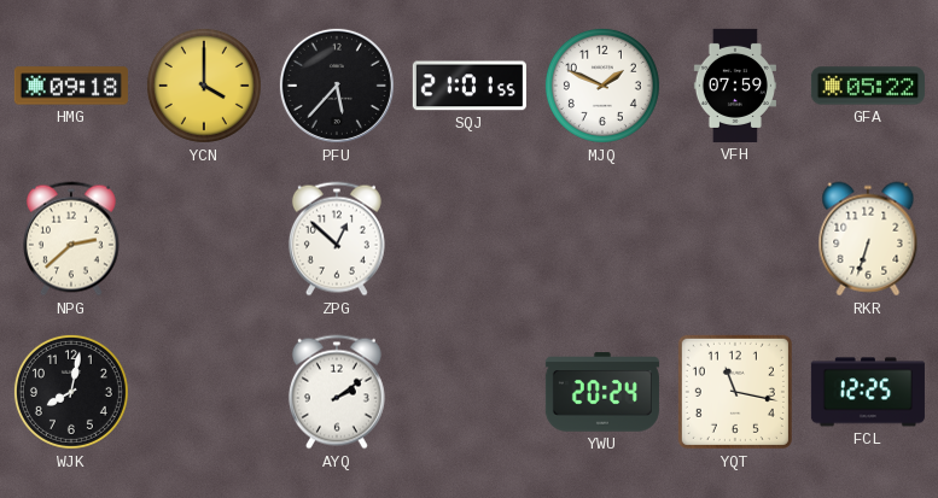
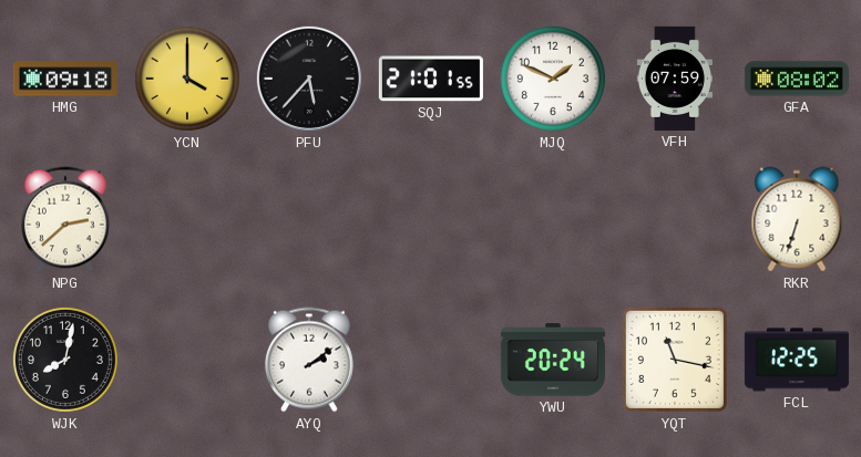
GFA: 05:22 -> 08:02
ZPG: 12:52 -> none
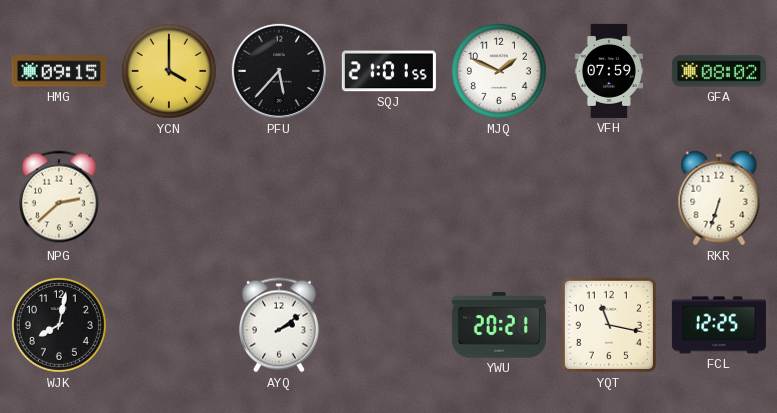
HMG: 09:18 -> 09:15
YWU: 20:24 -> 20:21
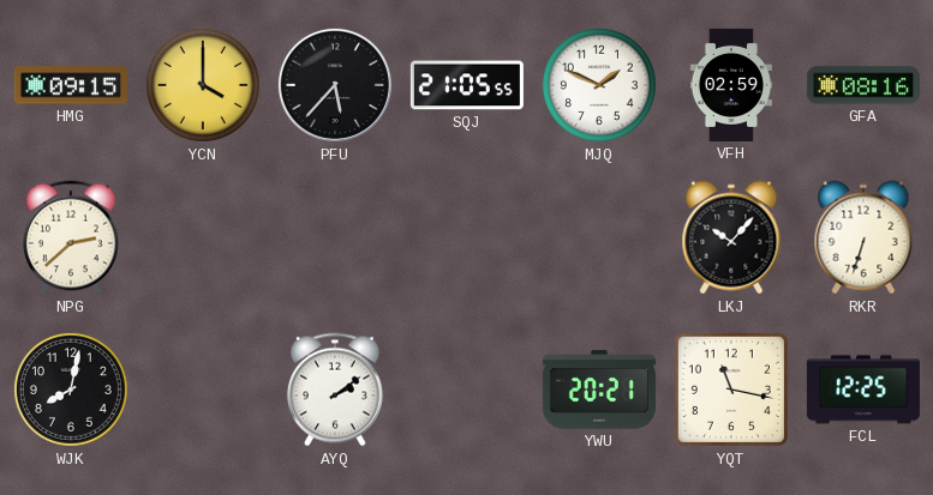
SQJ: 21:01 -> 21:05
VFH: 07:59 -> 02:59
GFA: 08:02 -> 08:16
LKJ: none -> 10:07
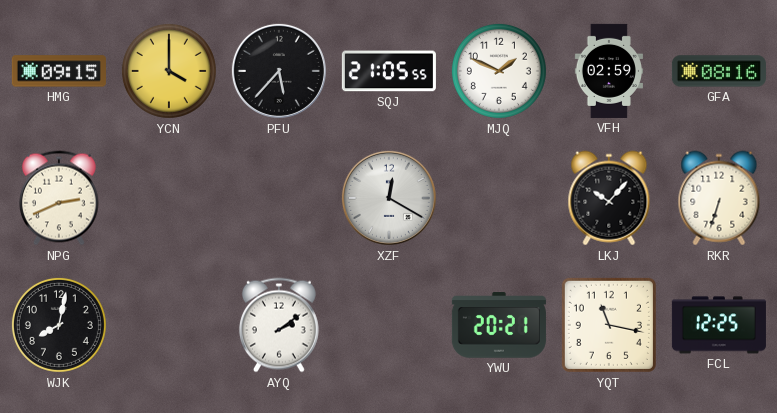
NPG: 2:38 -> 2:41
XZF: none -> 12:20
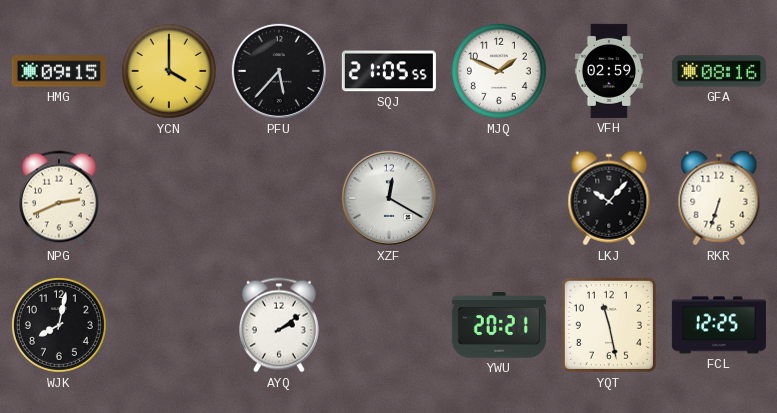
YQT: 11:17 -> 11:28
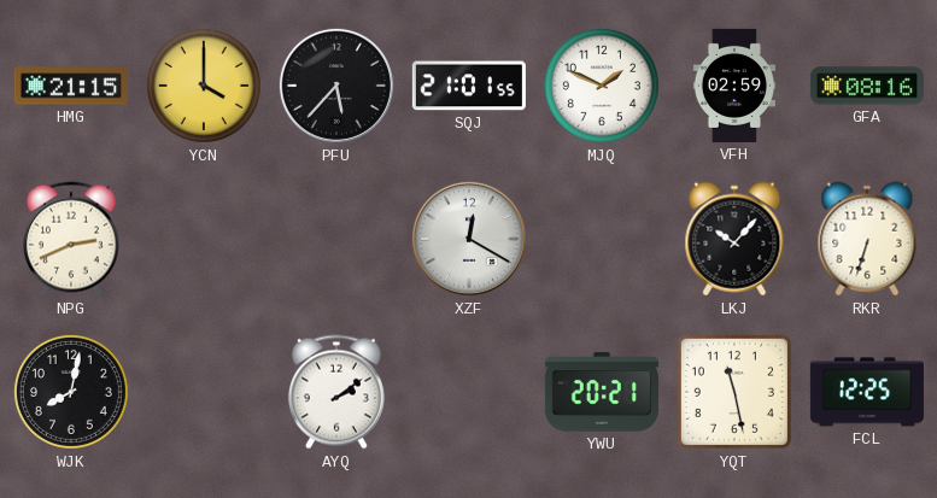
HMG: 09:15 -> 21:15
SQJ: 21:05 -> 21:01
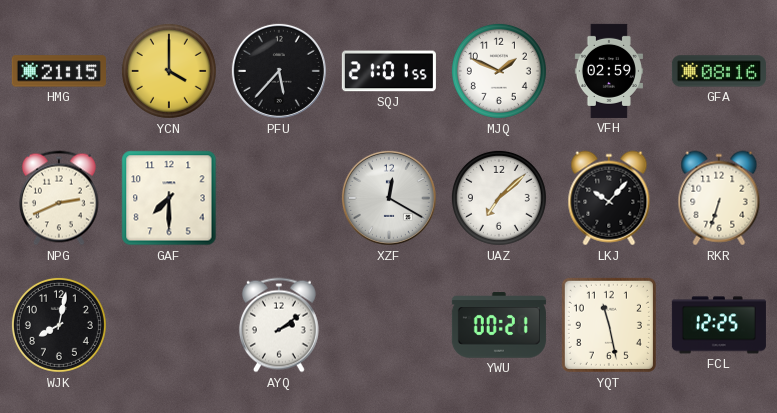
GAF: none -> 7:30
UAZ: none -> 7:08
YWU: 20:21 -> 00:21
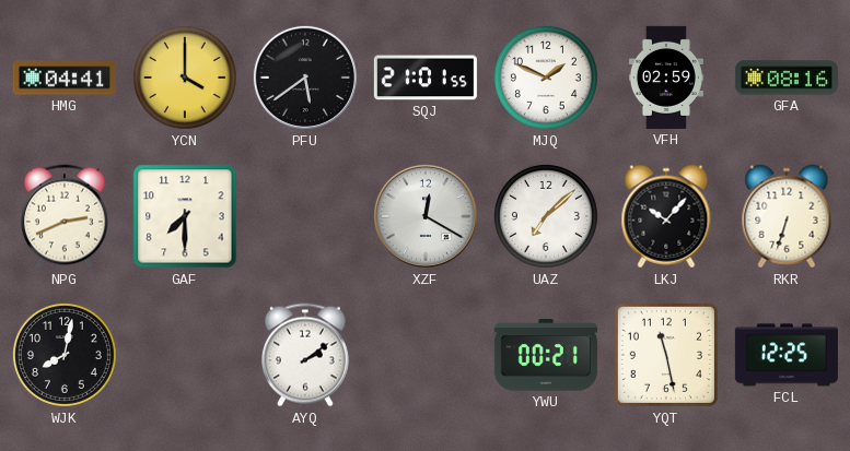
HMG: 21:15 -> 04:41
PFU: 5:37 -> 5:39
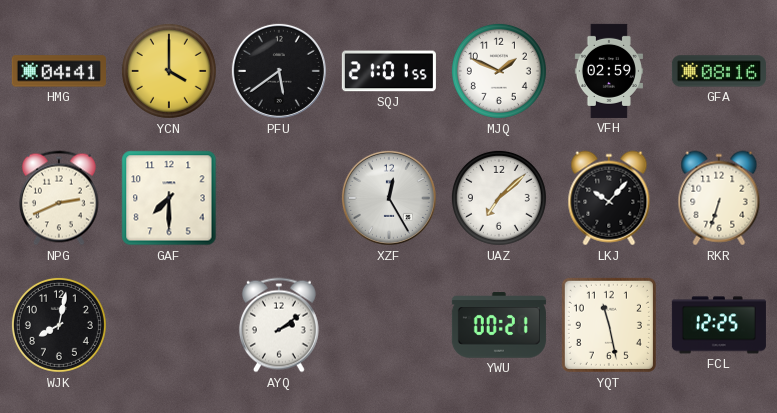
XZF: 12:20 -> 12:25
